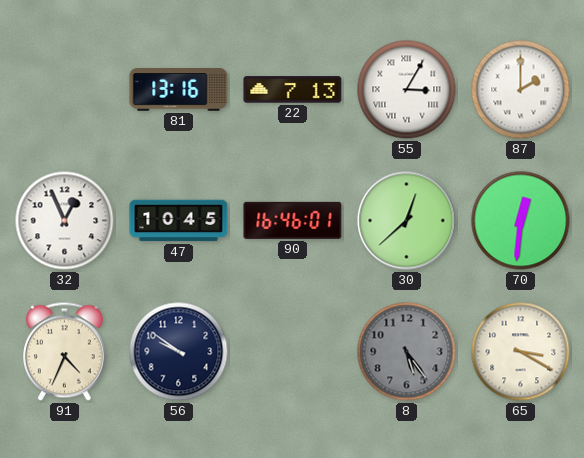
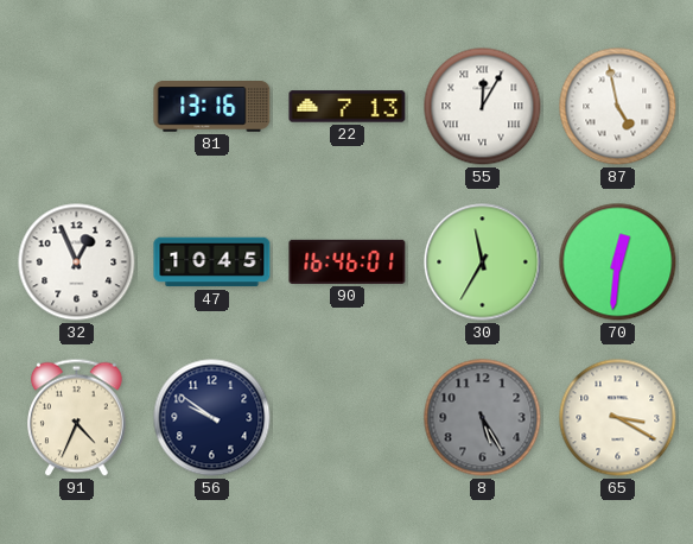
55: 3:05 -> 12:05
87: 2:00 -> 4:58
30: 12:38 -> 11:35
8: 5:24 -> 5:25
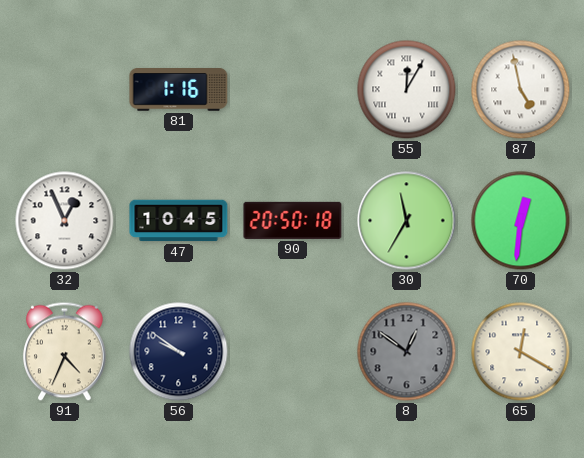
81: 13:16 -> 1:16
22: 7:13 -> none
90: 16:46 -> 20:50
8: 5:25 -> 12:51
65: 3:20 -> 12:20
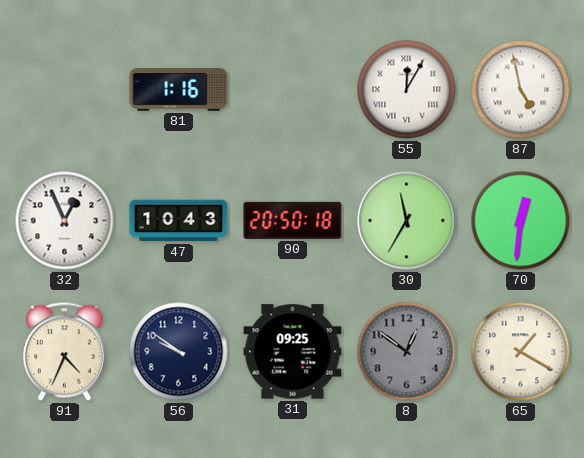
47: 10:45 -> 10:43
31: none -> 09:25
65: 12:20 -> 1:20
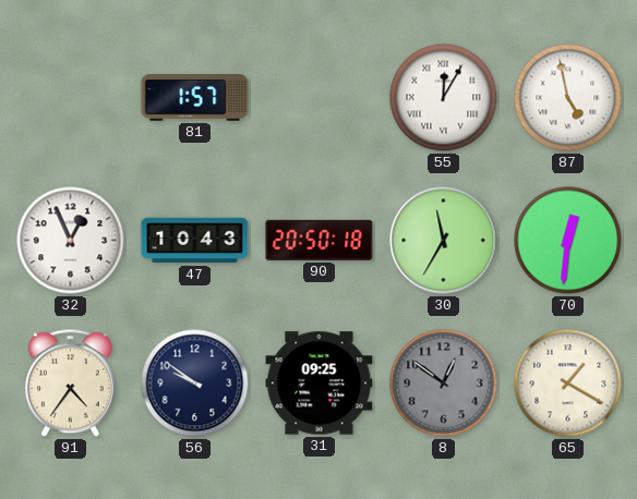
81: 1:16 -> 1:57
91: 4:34 -> 4:36
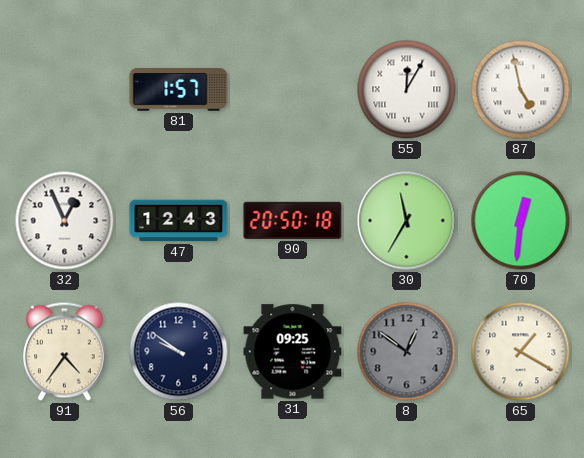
47: 10:43 -> 12:43
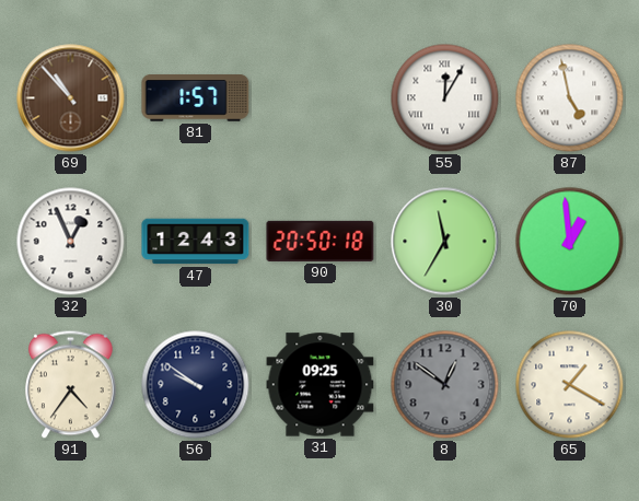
69: none -> 10:53
70: 12:31 -> 12:59
